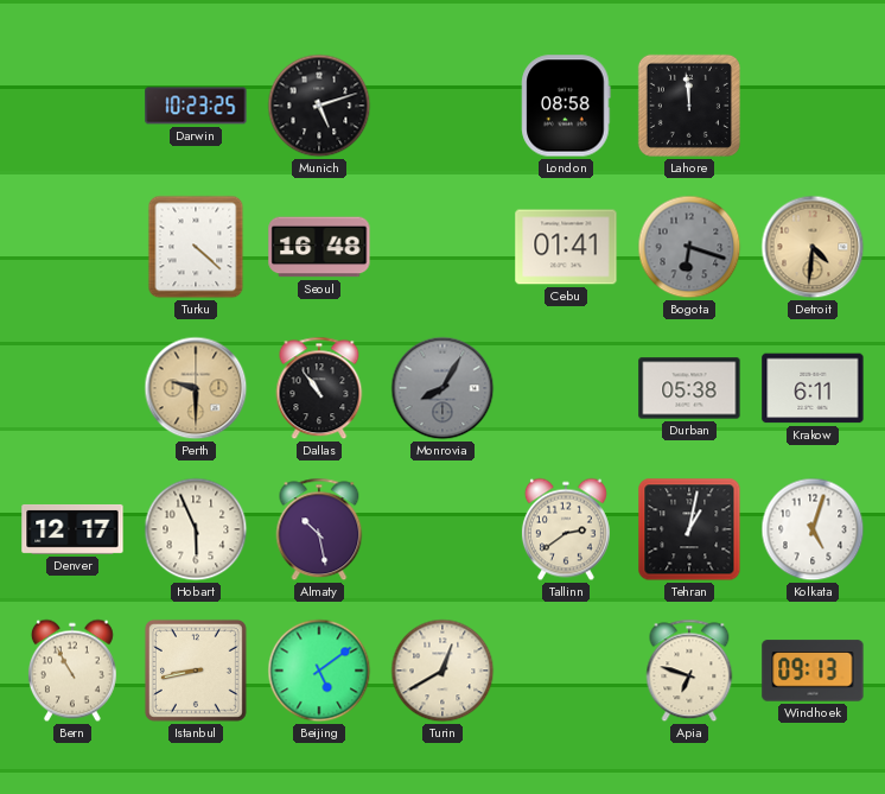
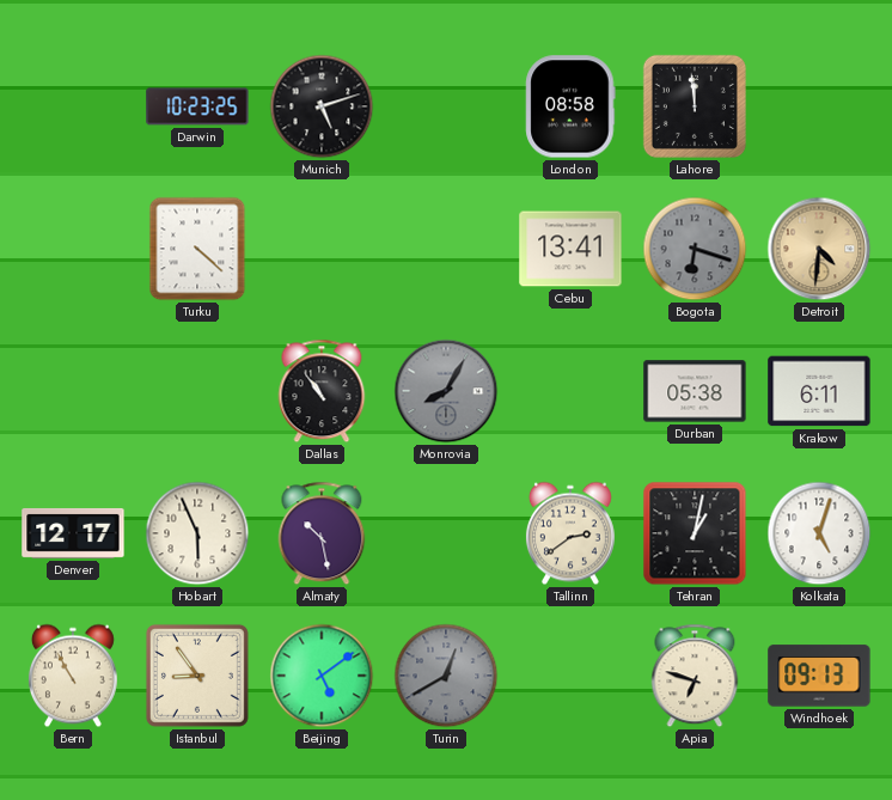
Seoul: 16:48 -> none
Cebu: 01:41 -> 13:41
Perth: 9:30 -> none
Istanbul: 8:43 -> 8:54
Turin dial: cream -> grey
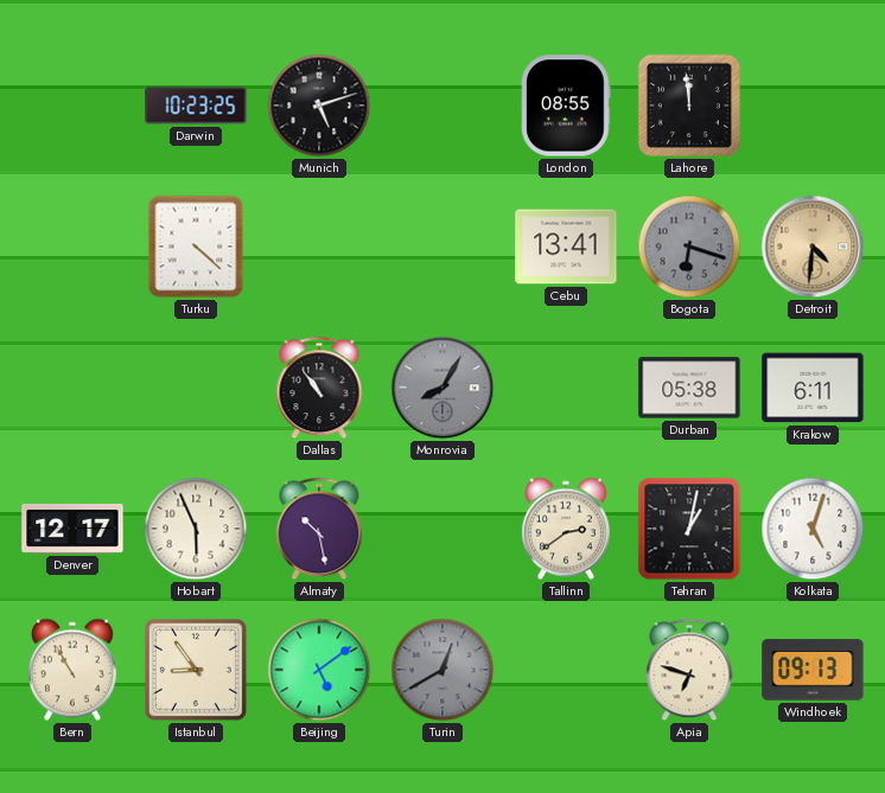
London: 08:58 -> 08:55
